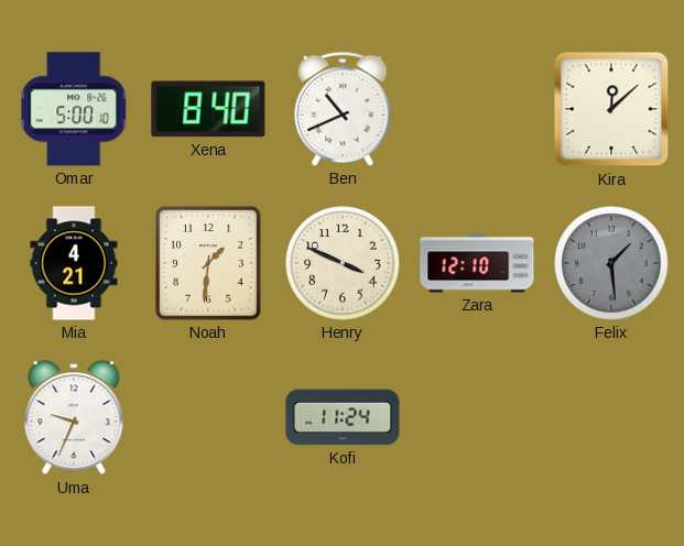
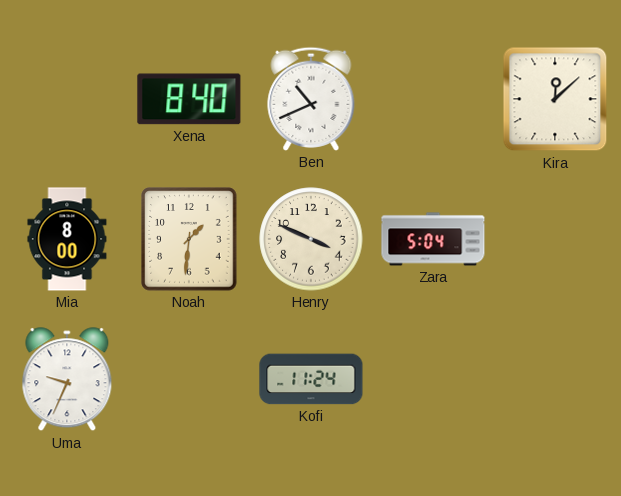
Omar: 5:00 -> none
Mia: 4:21 -> 8:00
Zara: 12:10 -> 5:04
Felix: 1:29 -> none
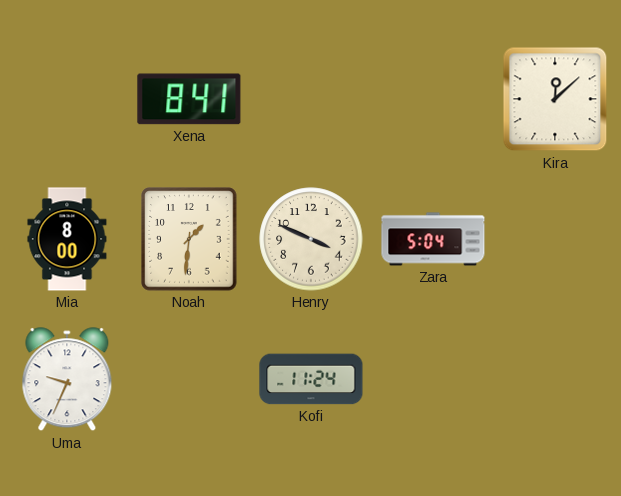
Xena: 8:40 -> 8:41
Ben: 10:41 -> none
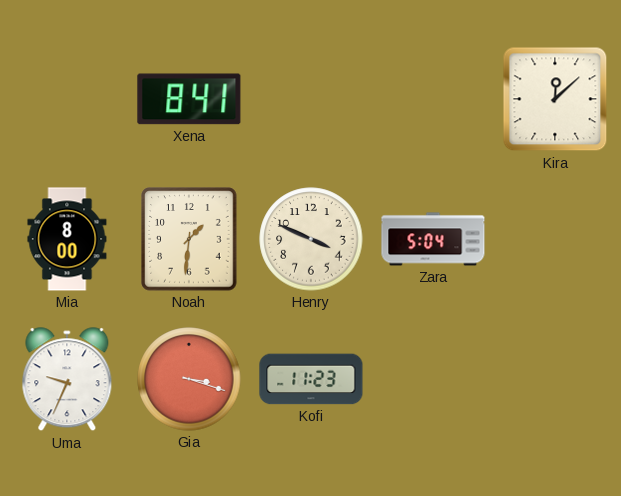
Gia: none -> 3:18
Kofi: 11:24 -> 11:23
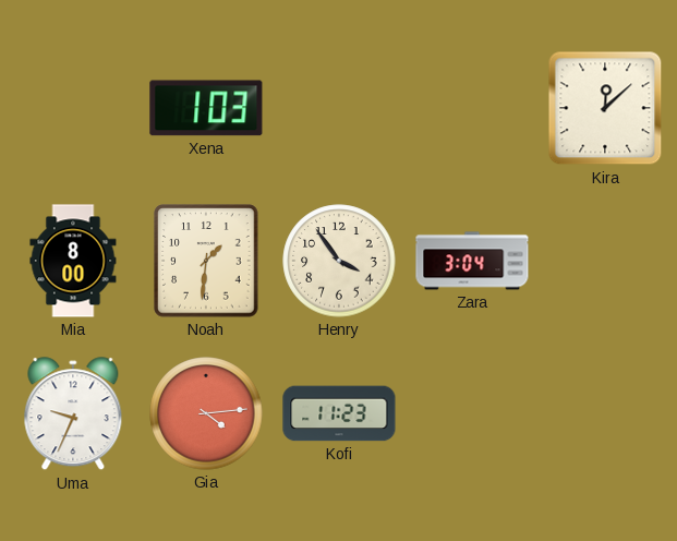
Xena: 8:41 -> 1:03
Henry: 3:49 -> 3:54
Zara: 5:04 -> 3:04
Gia: 3:18 -> 4:14
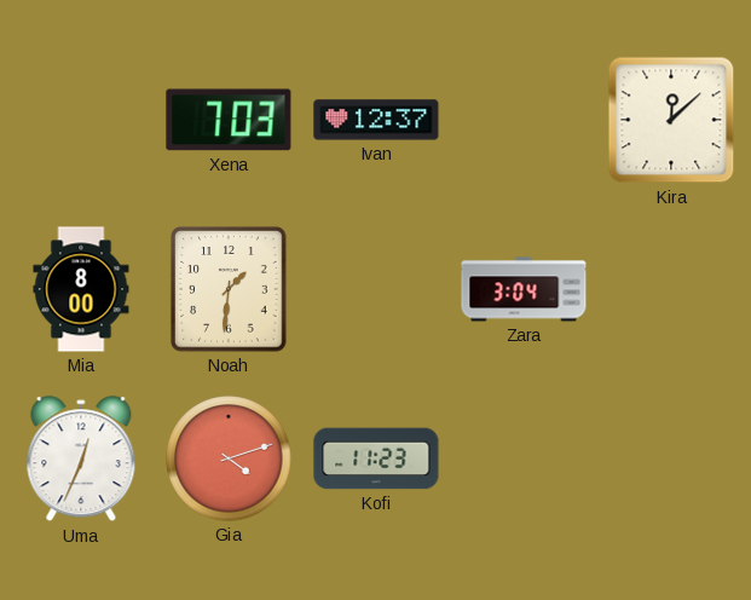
Xena: 1:03 -> 7:03
Ivan: none -> 12:37
Henry: 3:54 -> none
Uma: 9:34 -> 12:34
Gia: 4:14 -> 4:12
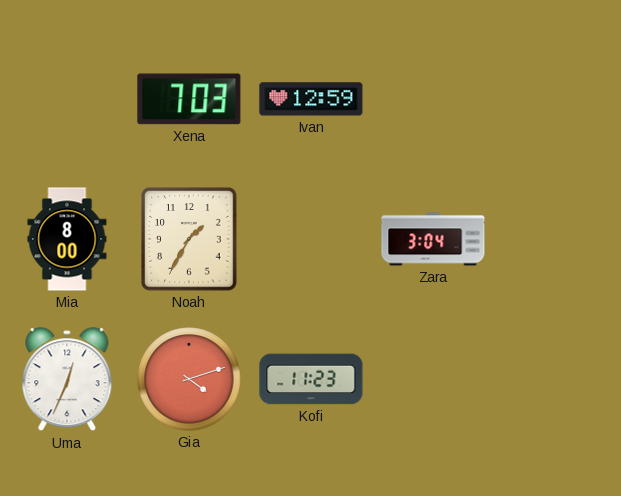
Ivan: 12:37 -> 12:59
Kira: 12:08 -> none
Noah: 1:31 -> 1:35
